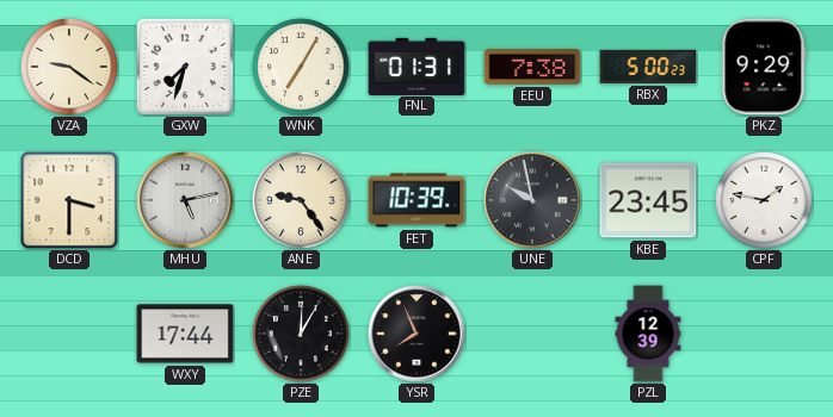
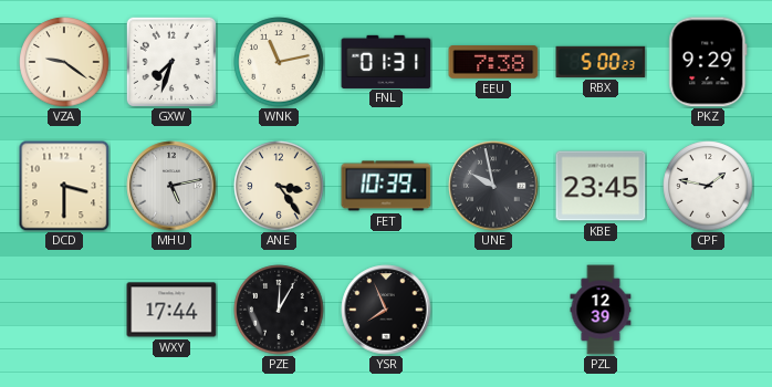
WNK: 7:05 -> 11:13
ANE: 9:24 -> 3:24
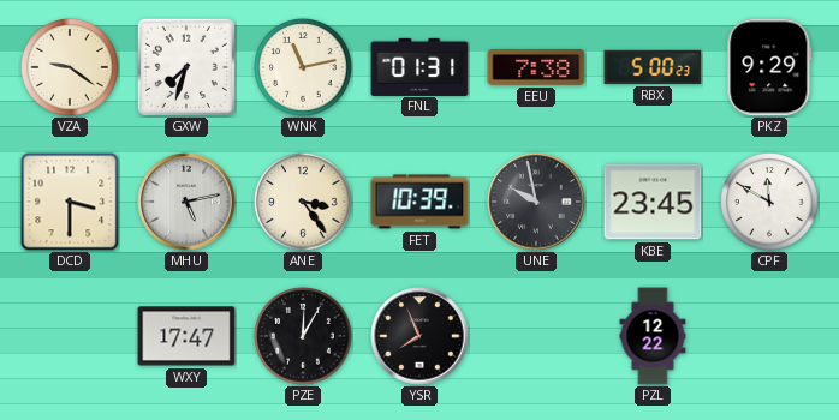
CPF: 1:47 -> 11:50
WXY: 17:44 -> 17:47
PZL: 12:39 -> 12:22
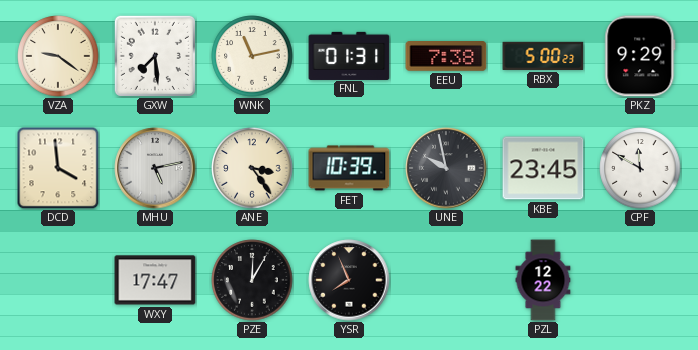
GXW: 7:33 -> 7:29
DCD: 3:30 -> 3:59
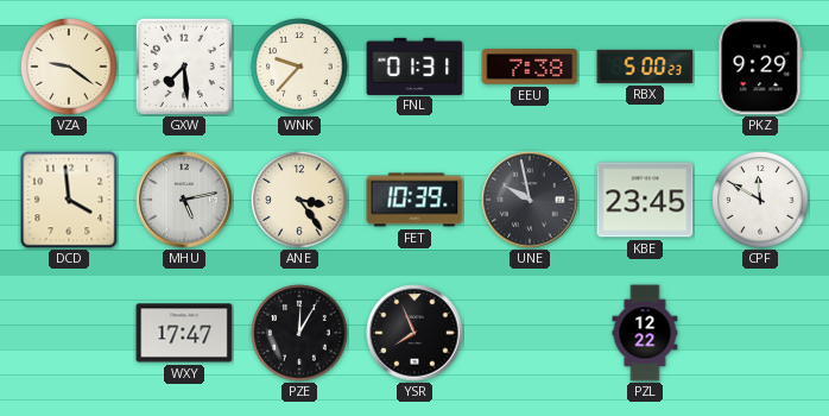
WNK: 11:13 -> 9:37
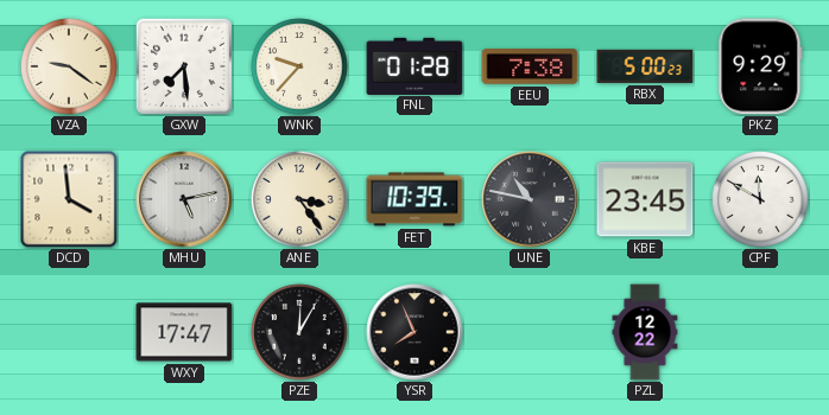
FNL: 01:31 -> 01:28
UNE: 9:58 -> 10:47
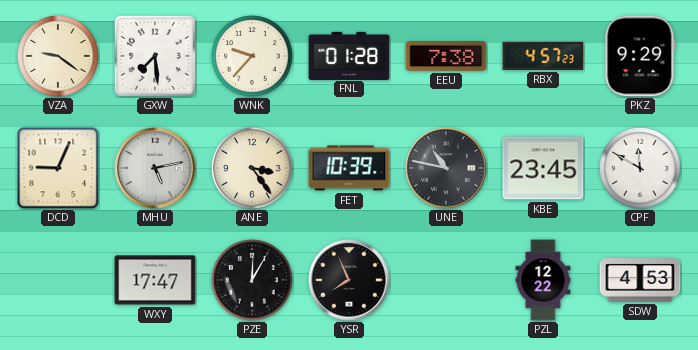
RBX: 5:00 -> 4:57
DCD: 3:59 -> 9:04
SDW: none -> 4:53
